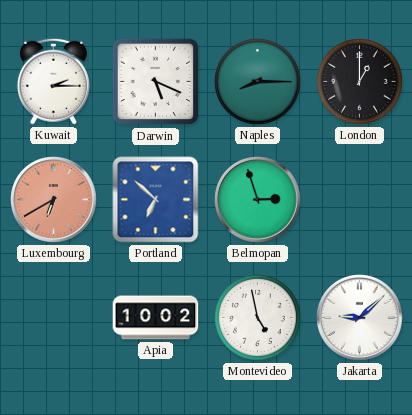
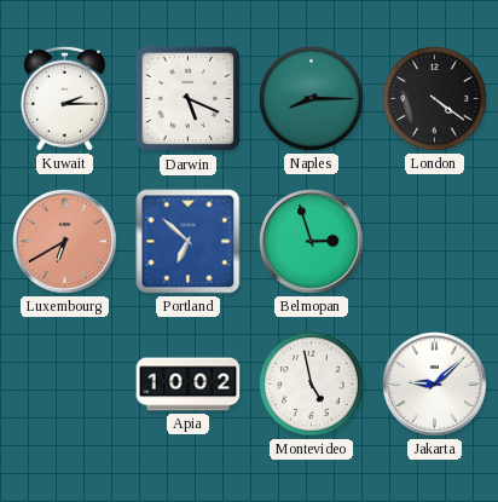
London: 1:00 -> 4:21
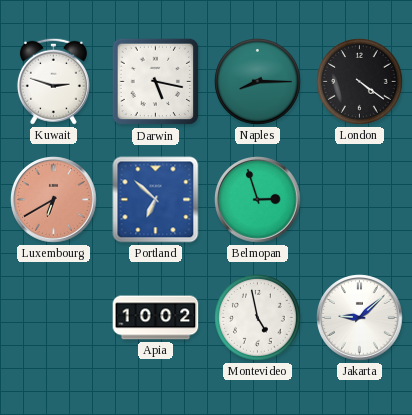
Kuwait: 2:15 -> 2:48
Darwin: 5:19 -> 5:17
